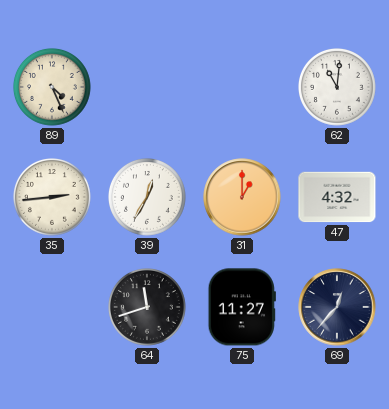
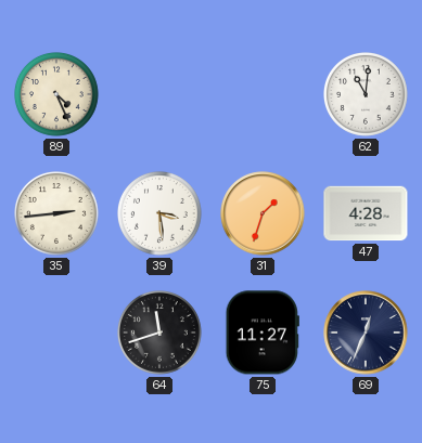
39: 12:35 -> 3:29
31: 1:00 -> 1:33
47: 4:32 -> 4:28
69: 12:37 -> 12:34
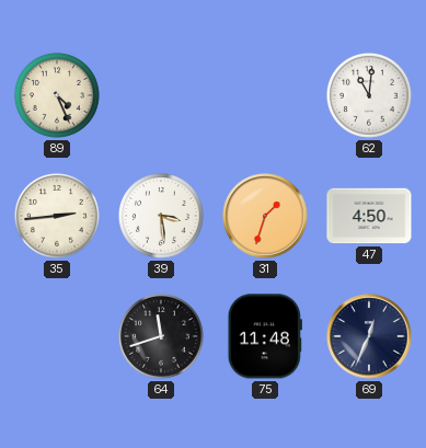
47: 4:28 -> 4:50
75: 11:27 -> 11:48
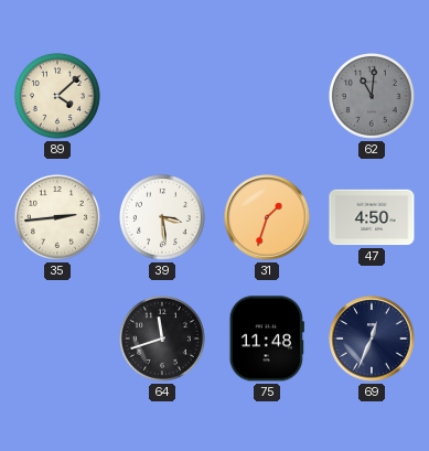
89: 4:26 -> 4:08
62 dial: white -> grey
